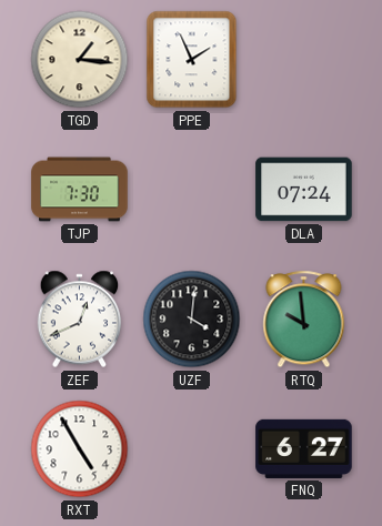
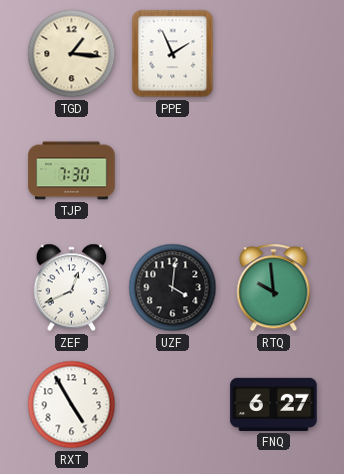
DLA: 07:24 -> none
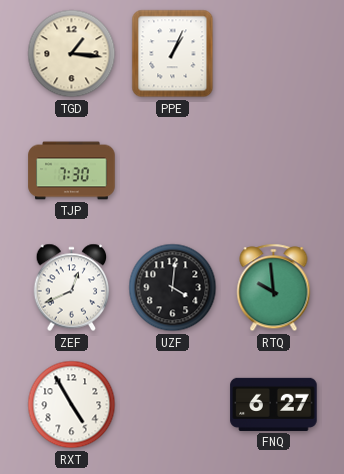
PPE: 1:56 -> 1:04
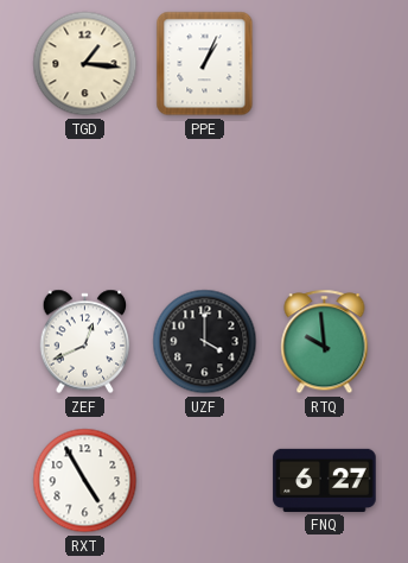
TJP: 7:30 -> none
UZF: 4:01 -> 4:00
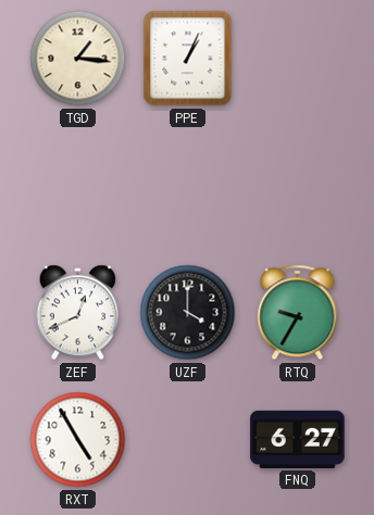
RTQ: 9:59 -> 9:35
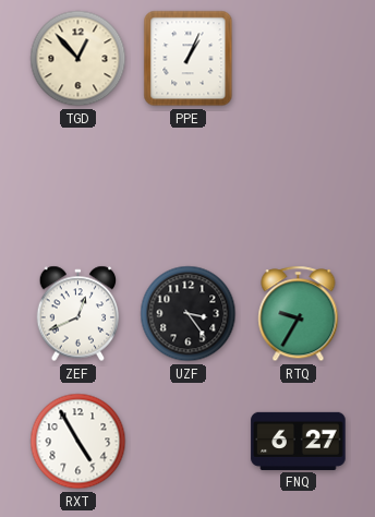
TGD: 1:16 -> 12:53
UZF: 4:00 -> 3:24
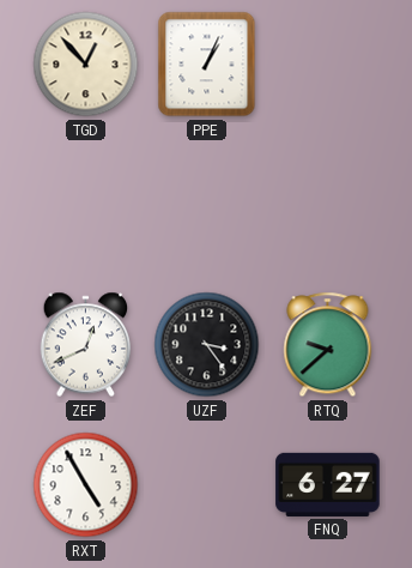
RTQ: 9:35 -> 9:38
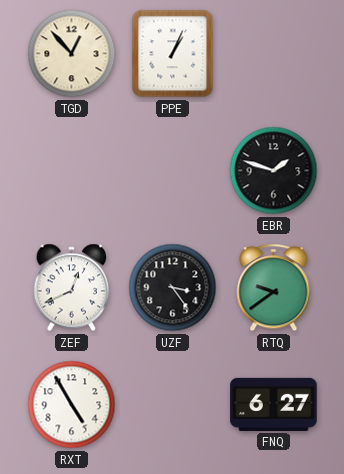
EBR: none -> 1:48
RTQ: 9:38 -> 9:39
